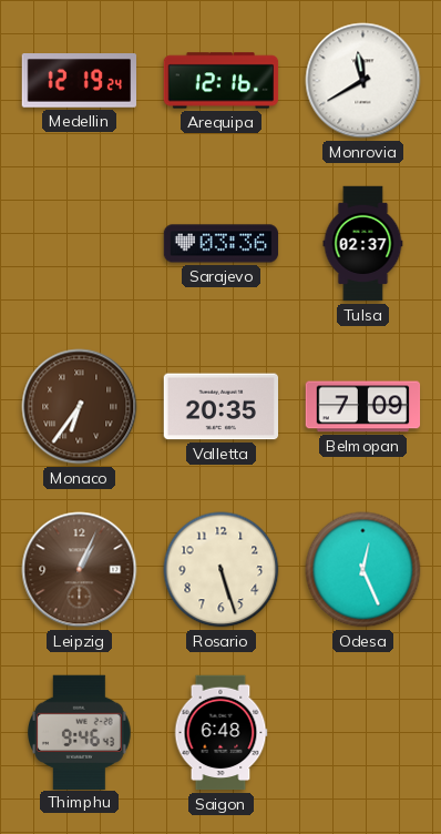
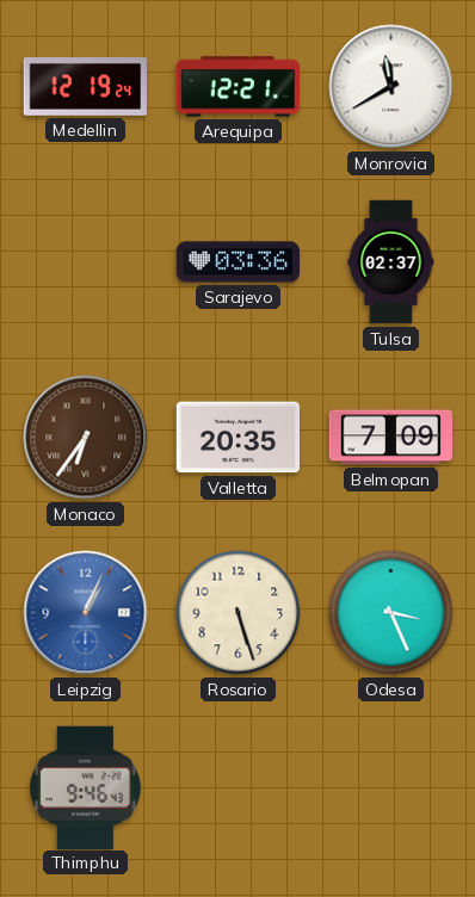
Arequipa: 12:16 -> 12:21
Leipzig dial: brown -> blue
Odesa: 12:26 -> 3:26
Saigon: 6:48 -> none
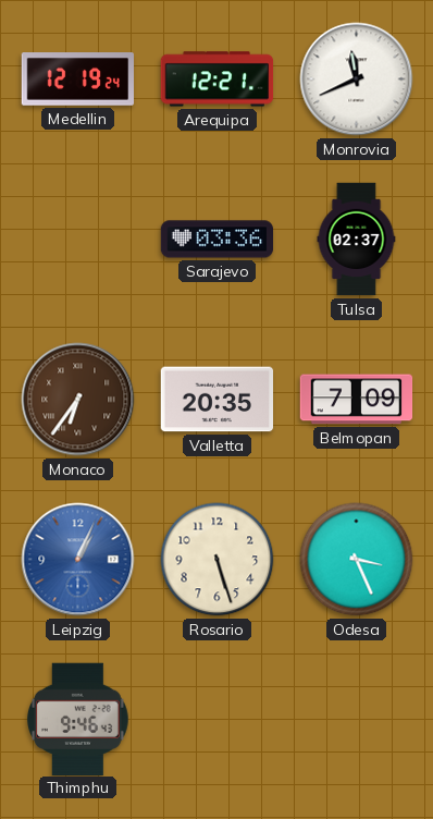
Monrovia: 11:40 -> 11:41
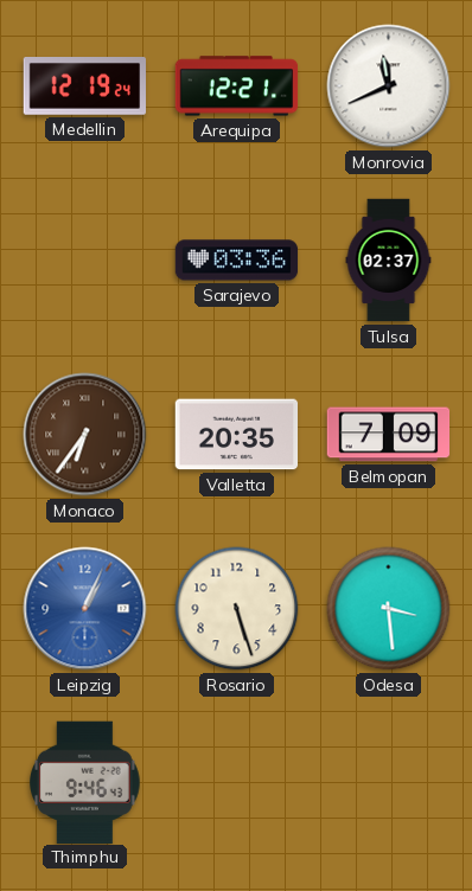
Odesa: 3:26 -> 3:29
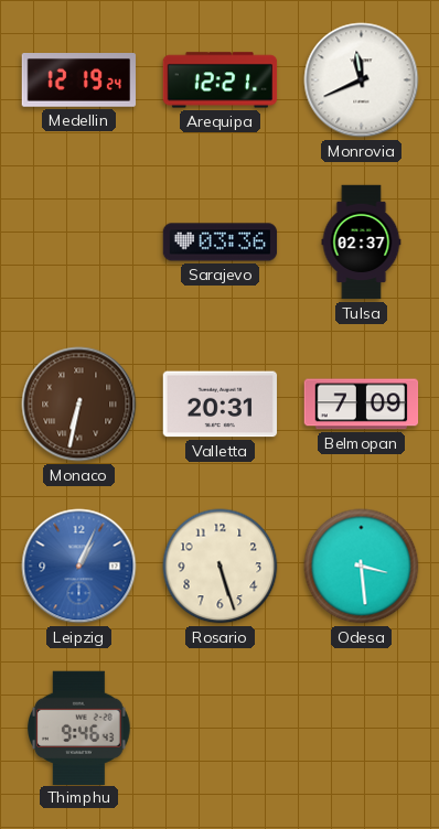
Monaco: 6:36 -> 6:32
Valletta: 20:35 -> 20:31
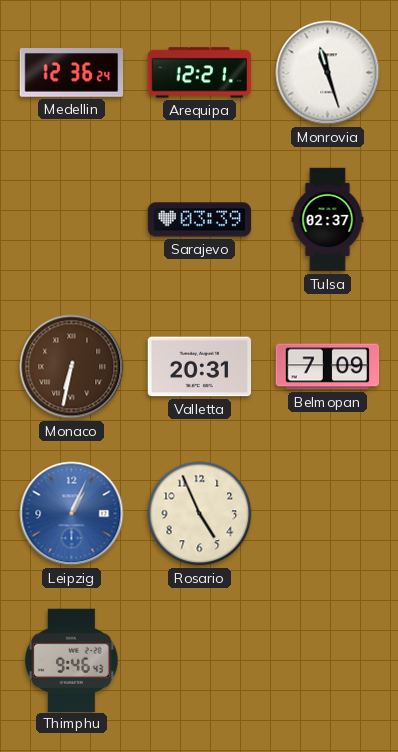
Medellin: 12:19 -> 12:36
Monrovia: 11:41 -> 11:27
Sarajevo: 03:36 -> 03:39
Rosario: 5:27 -> 4:56
Odesa: 3:29 -> none
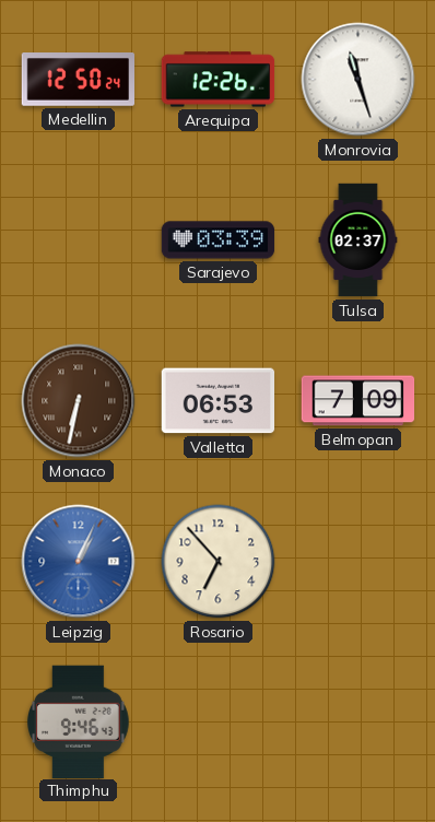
Medellin: 12:36 -> 12:50
Arequipa: 12:21 -> 12:26
Valletta: 20:31 -> 06:53
Rosario: 4:56 -> 6:53
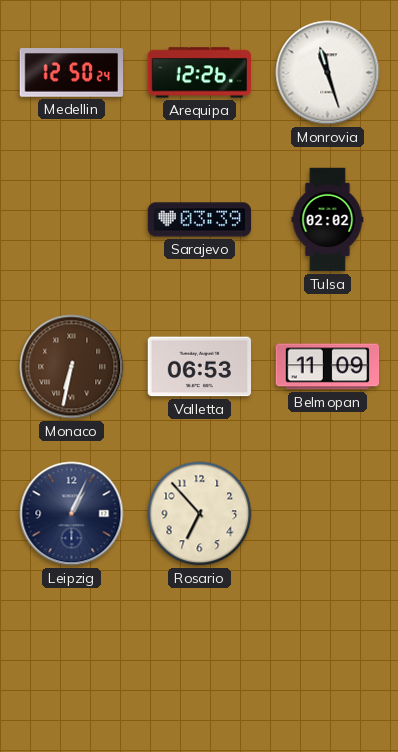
Tulsa: 02:37 -> 02:02
Belmopan: 7:09 -> 11:09
Leipzig dial: blue -> navy
Thimphu: 9:46 -> none
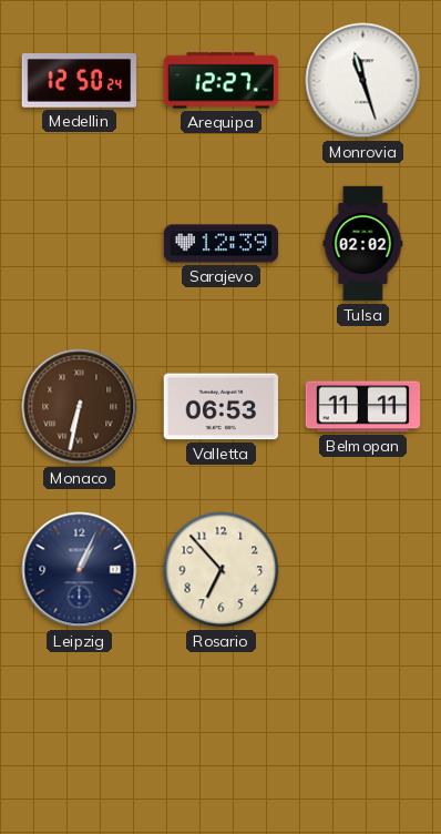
Arequipa: 12:26 -> 12:27
Sarajevo: 03:39 -> 12:39
Belmopan: 11:09 -> 11:11
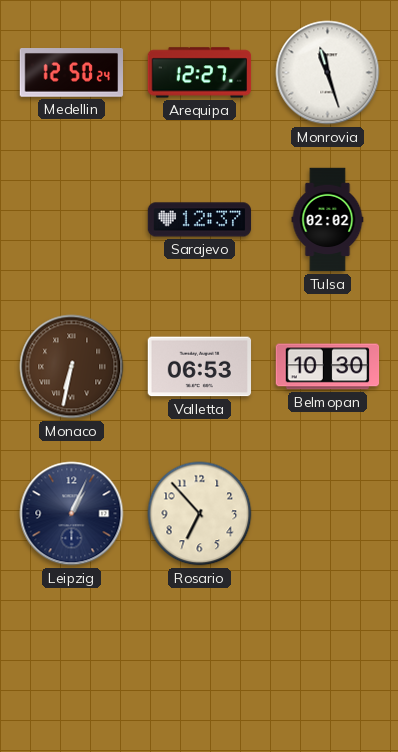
Sarajevo: 12:39 -> 12:37
Belmopan: 11:11 -> 10:30
